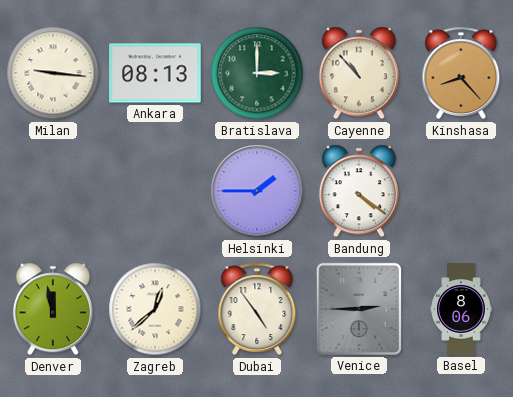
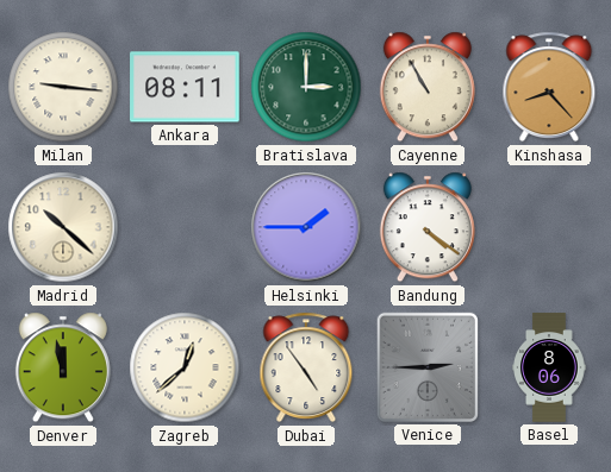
Ankara: 08:13 -> 08:11
Cayenne: 10:53 -> 10:55
Madrid: none -> 10:22
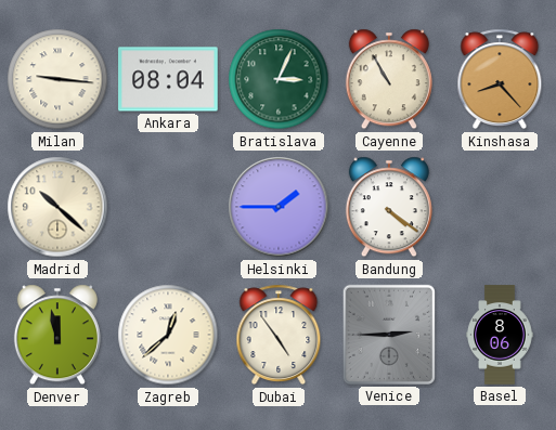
Ankara: 08:11 -> 08:04
Bratislava: 3:00 -> 3:04
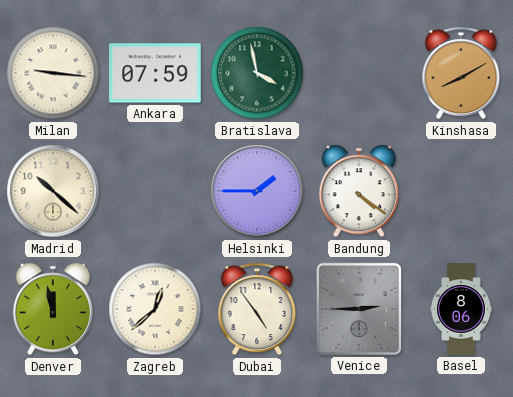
Ankara: 08:04 -> 07:59
Bratislava: 3:04 -> 3:58
Cayenne: 10:55 -> none
Kinshasa: 8:23 -> 8:10
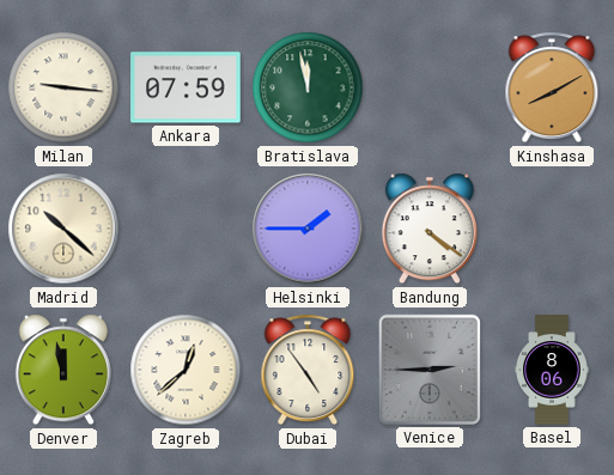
Bratislava: 3:58 -> 11:58
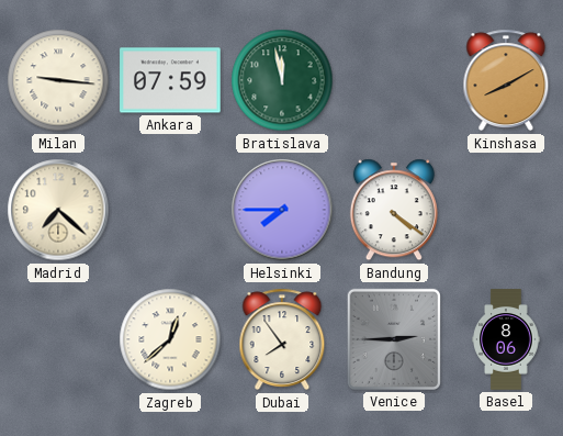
Madrid: 10:22 -> 7:22
Helsinki: 1:45 -> 7:45
Denver: 11:58 -> none
Dubai: 4:54 -> 7:54
